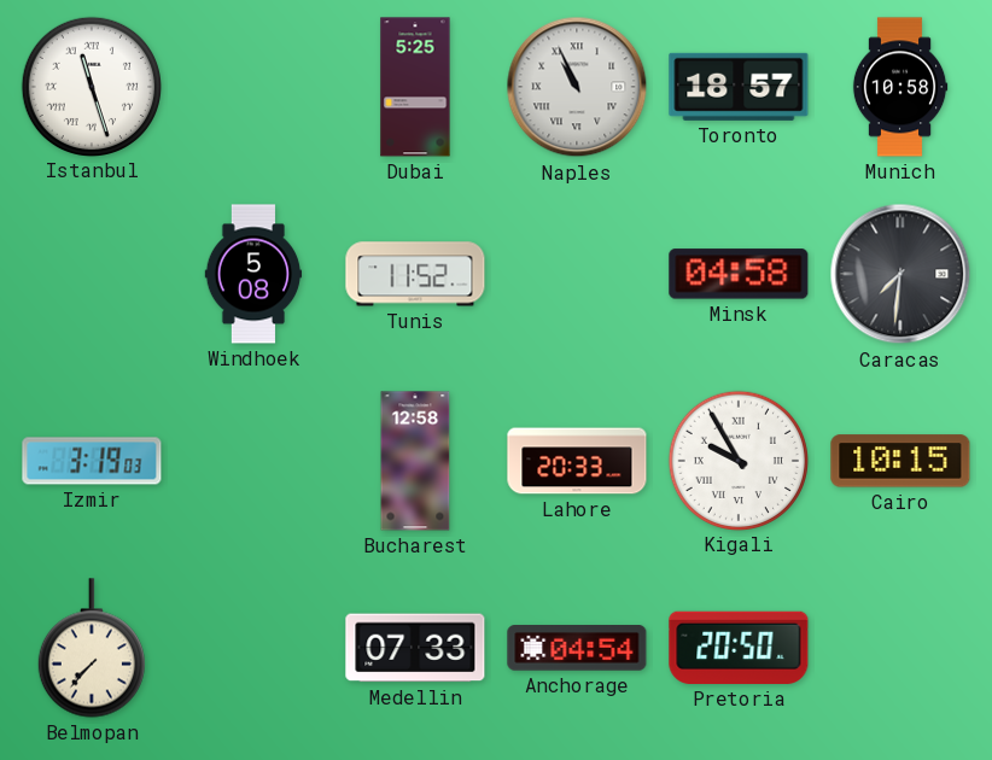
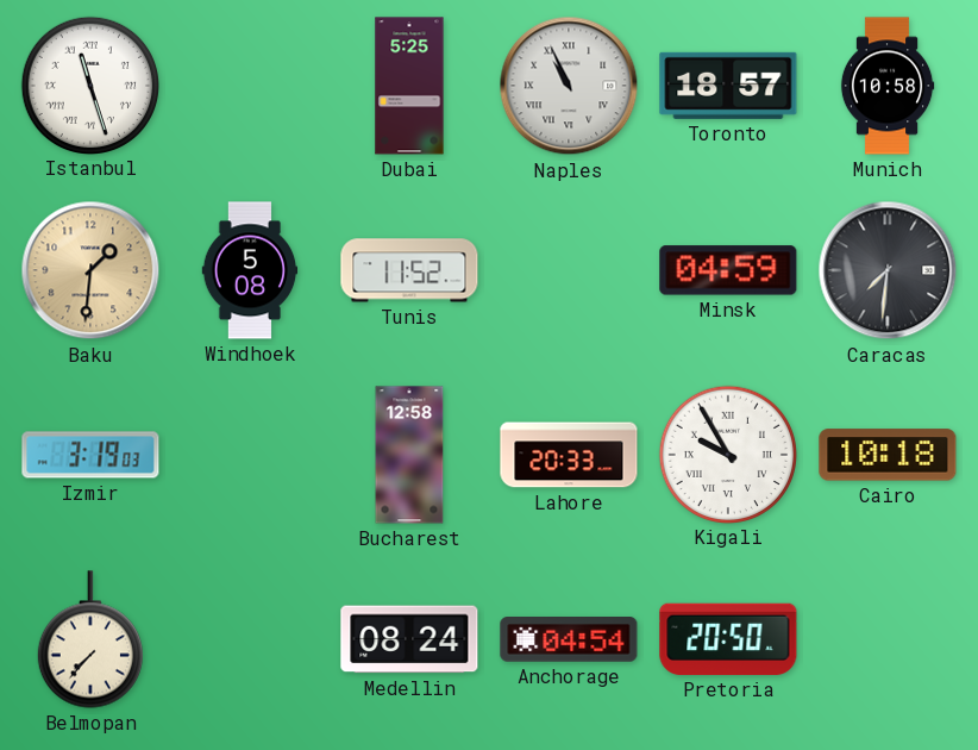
Baku: none -> 1:31
Minsk: 04:58 -> 04:59
Cairo: 10:15 -> 10:18
Medellin: 07:33 -> 08:24
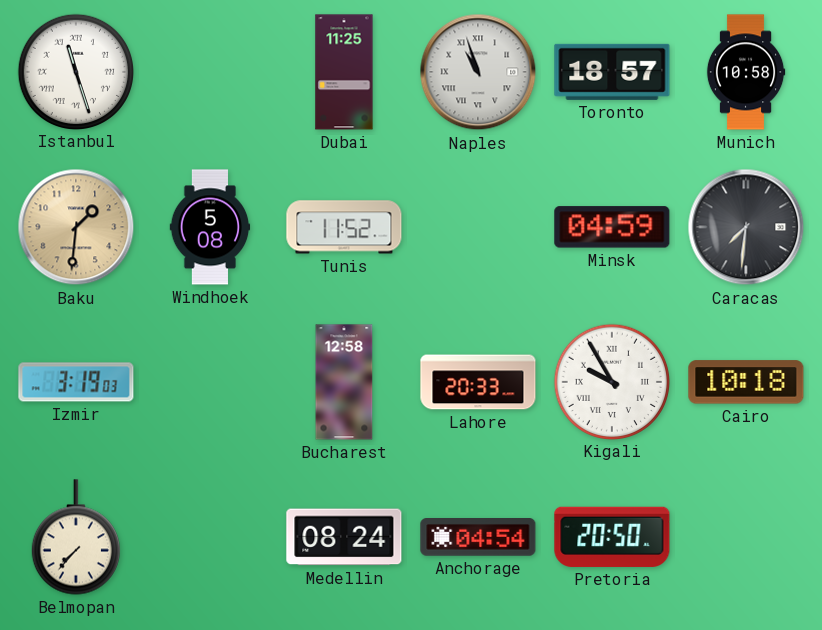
Dubai: 5:25 -> 11:25
Naples: 10:56 -> 10:57
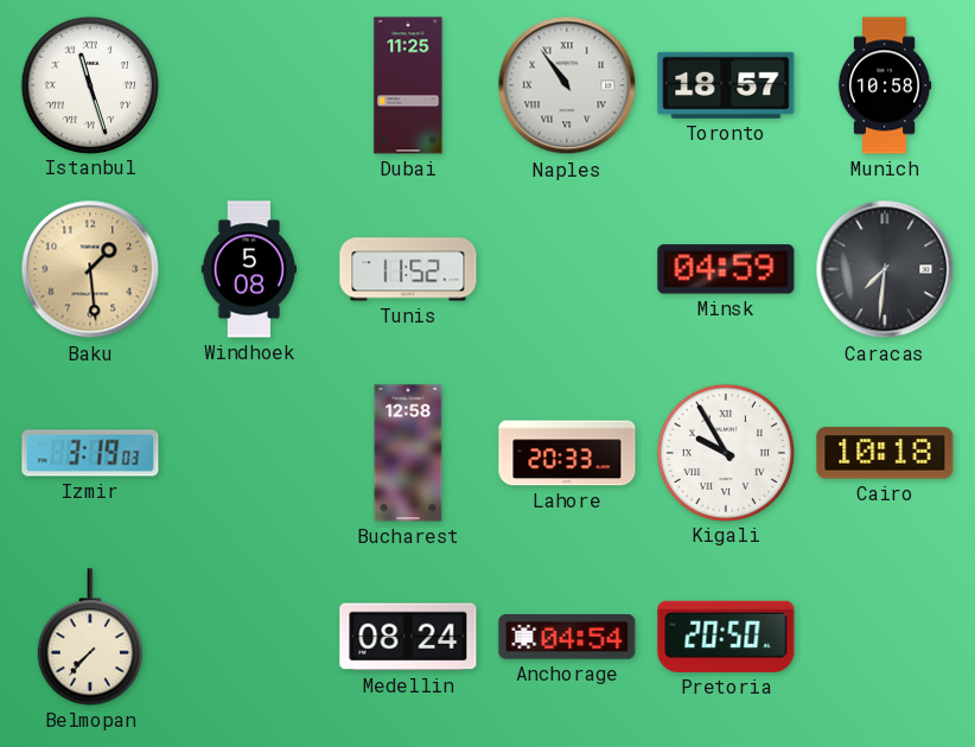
Naples: 10:57 -> 10:54
Baku: 1:31 -> 1:29
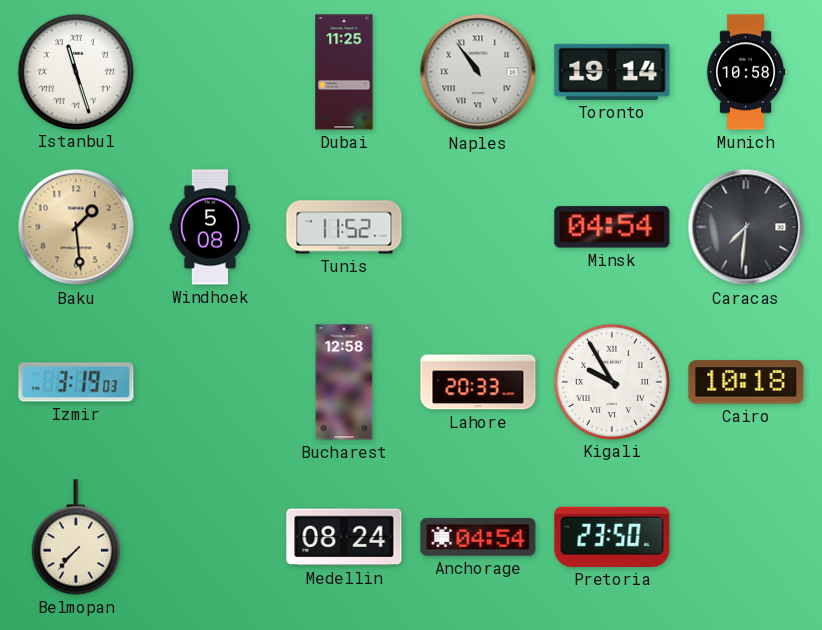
Toronto: 18:57 -> 19:14
Minsk: 04:59 -> 04:54
Pretoria: 20:50 -> 23:50
